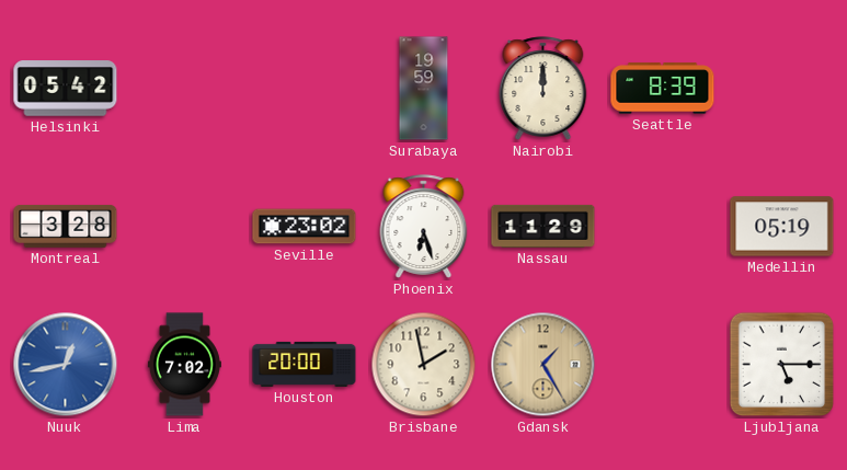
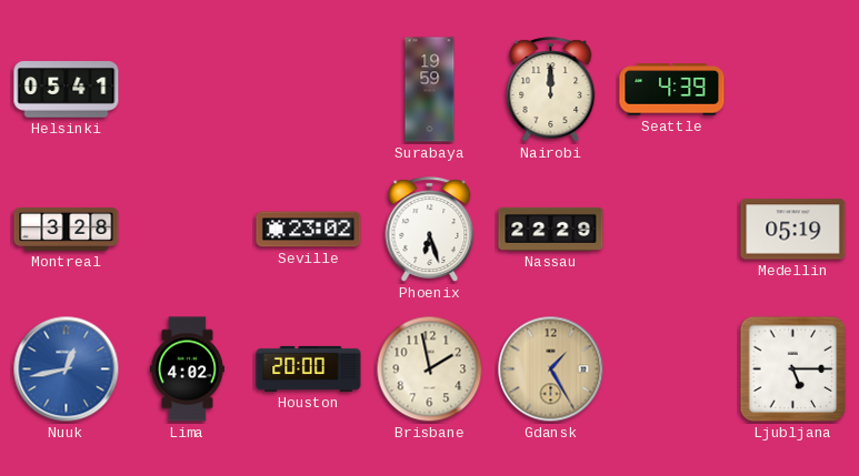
Helsinki: 05:42 -> 05:41
Seattle: 8:39 -> 4:39
Nassau: 11:29 -> 22:29
Lima: 7:02 -> 4:02
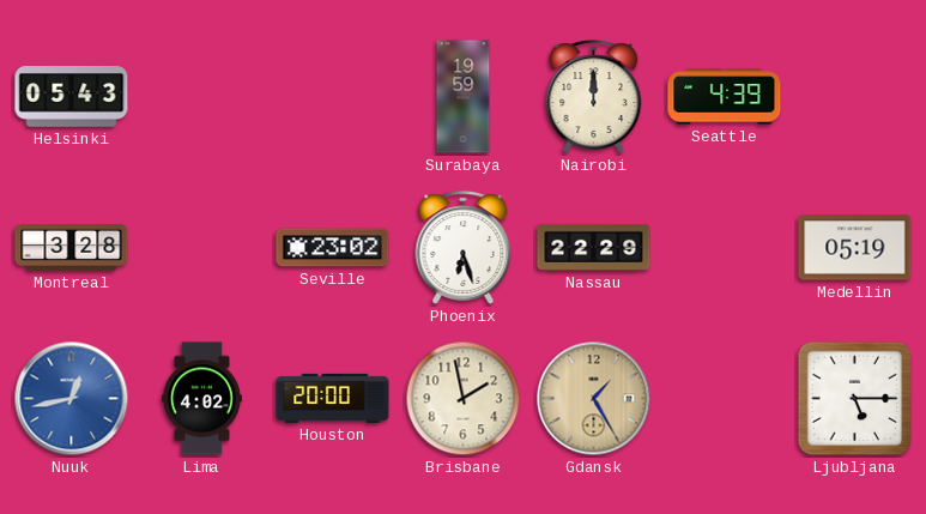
Helsinki: 05:41 -> 05:43
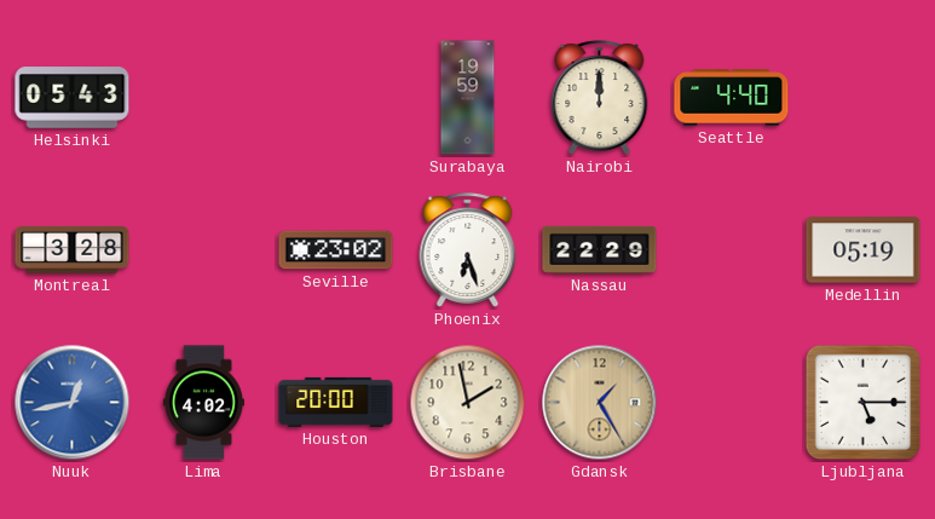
Seattle: 4:39 -> 4:40
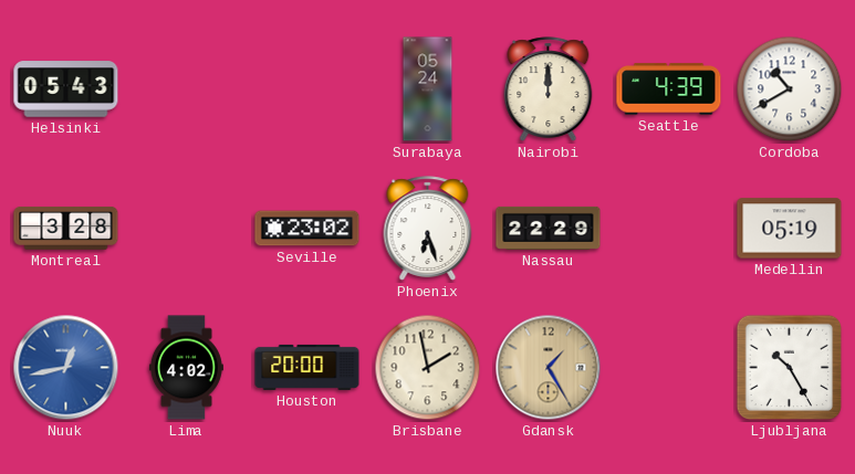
Surabaya: 19:59 -> 05:24
Seattle: 4:40 -> 4:39
Cordoba: none -> 10:40
Ljubljana: 5:15 -> 10:25
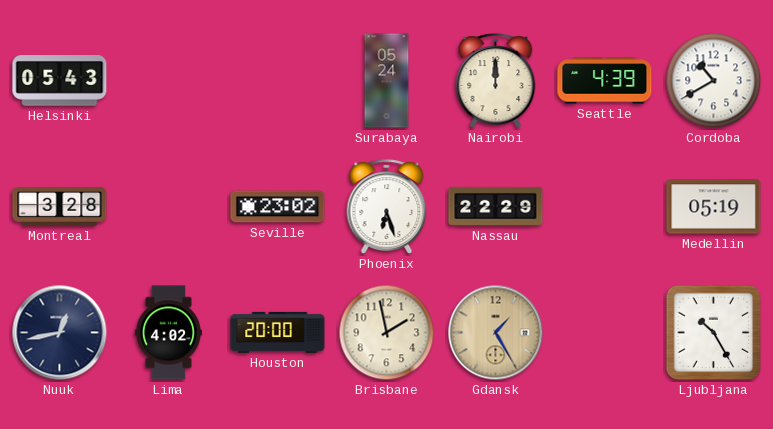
Nuuk dial: blue -> navy
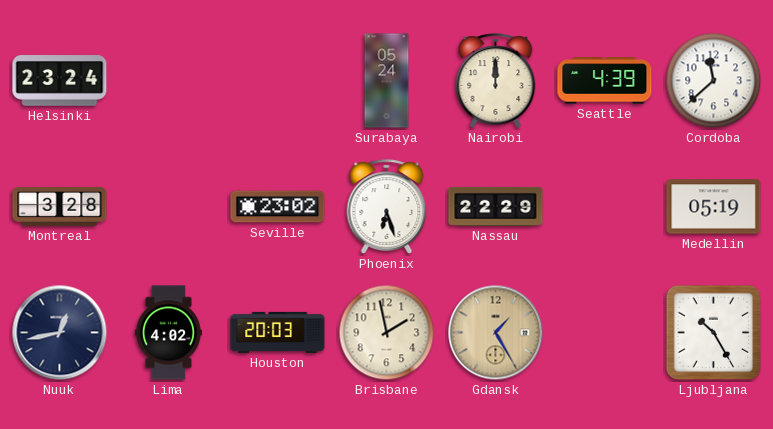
Helsinki: 05:43 -> 23:24
Cordoba: 10:40 -> 11:38
Houston: 20:00 -> 20:03
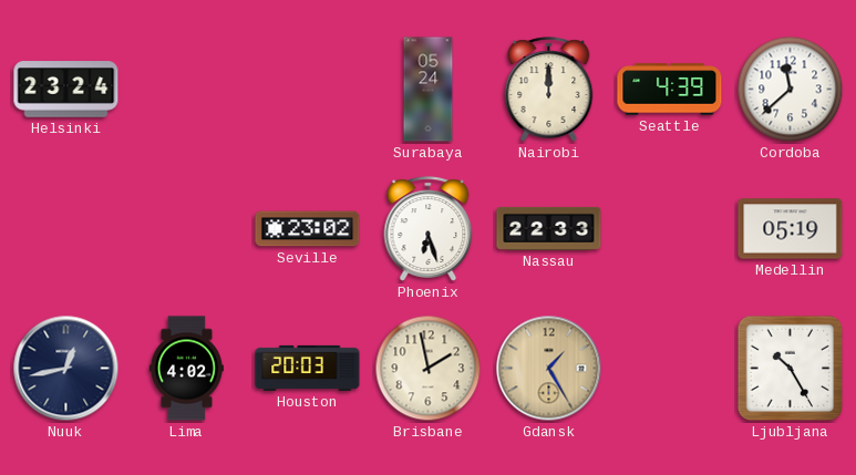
Montreal: 3:28 -> none
Nassau: 22:29 -> 22:33
